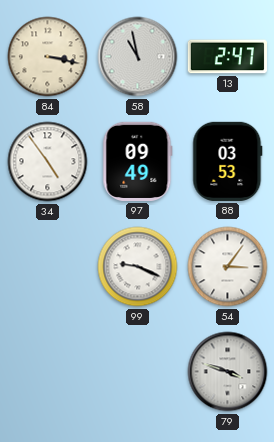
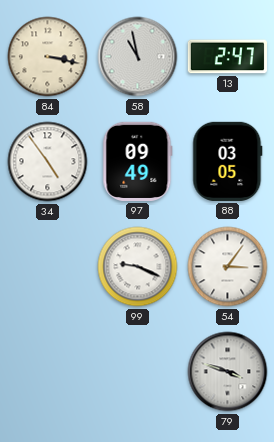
88: 03:53 -> 03:05
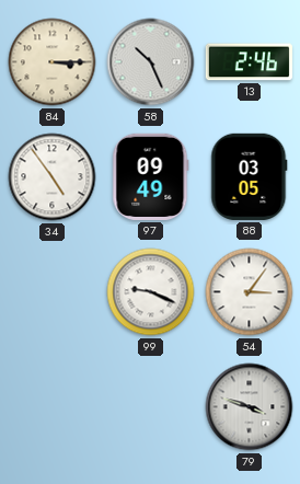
84: 3:17 -> 3:15
58: 10:58 -> 10:26
13: 2:47 -> 2:46
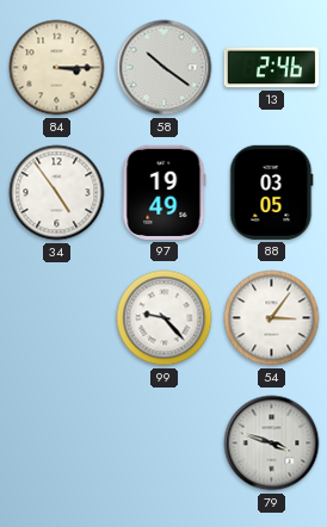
58: 10:26 -> 10:21
97: 09:49 -> 19:49
99: 9:19 -> 9:23
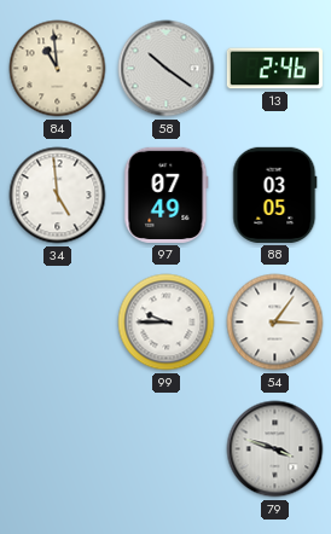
84: 3:15 -> 10:59
34: 4:54 -> 4:59
97: 19:49 -> 07:49
99: 9:23 -> 9:45
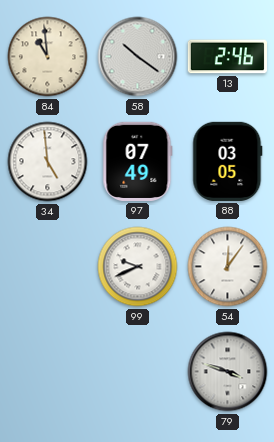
99: 9:45 -> 9:41
54: 3:06 -> 12:06
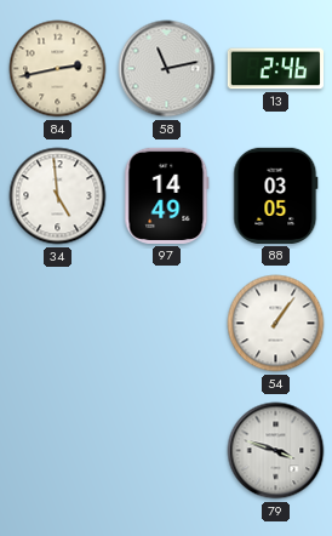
84: 10:59 -> 2:43
58: 10:21 -> 11:13
97: 07:49 -> 14:49
99: 9:41 -> none
54: 12:06 -> 1:06
